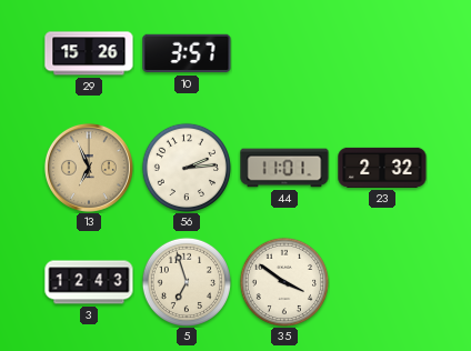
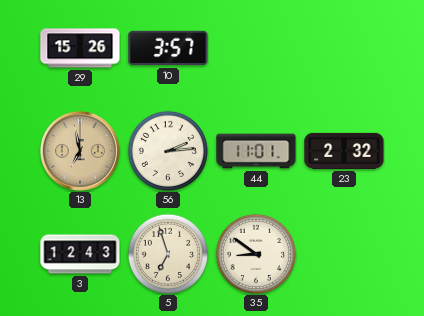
13: 6:56 -> 6:58
35: 3:51 -> 8:51
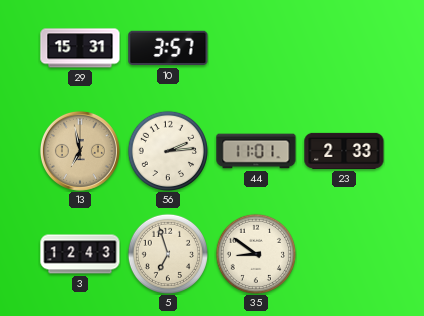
29: 15:26 -> 15:31
23: 2:32 -> 2:33
